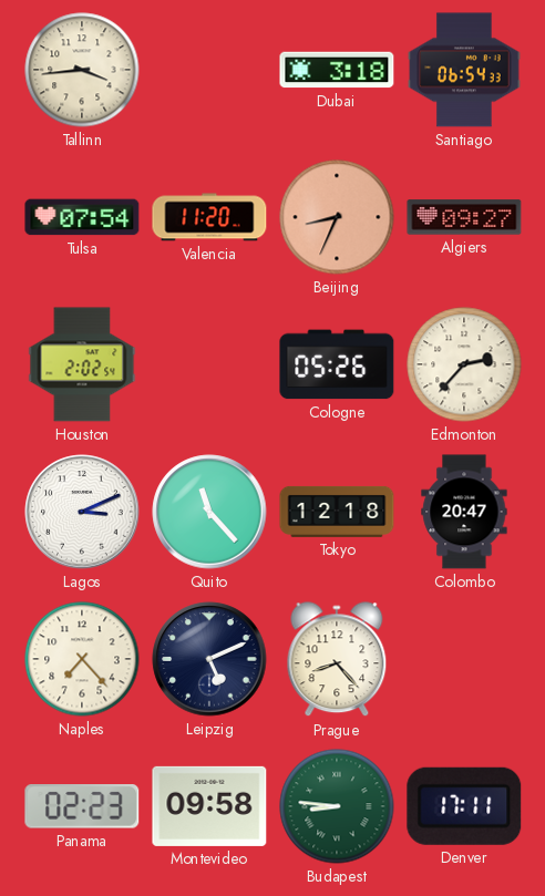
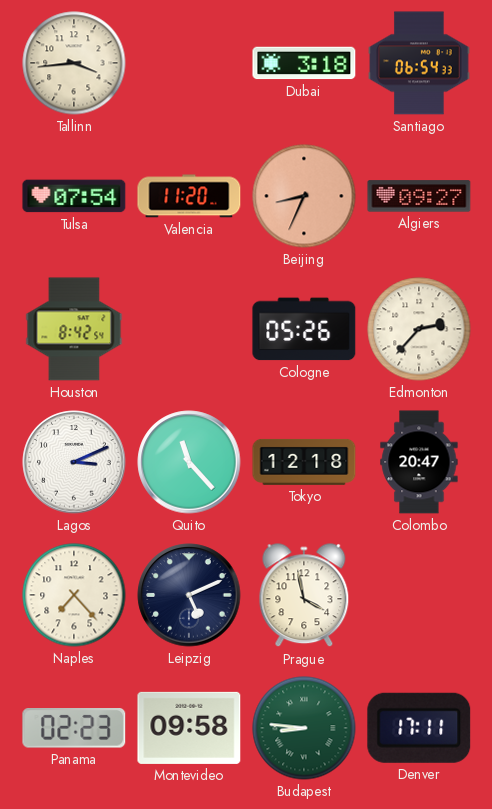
Houston: 2:02 -> 8:42
Prague: 8:23 -> 3:58
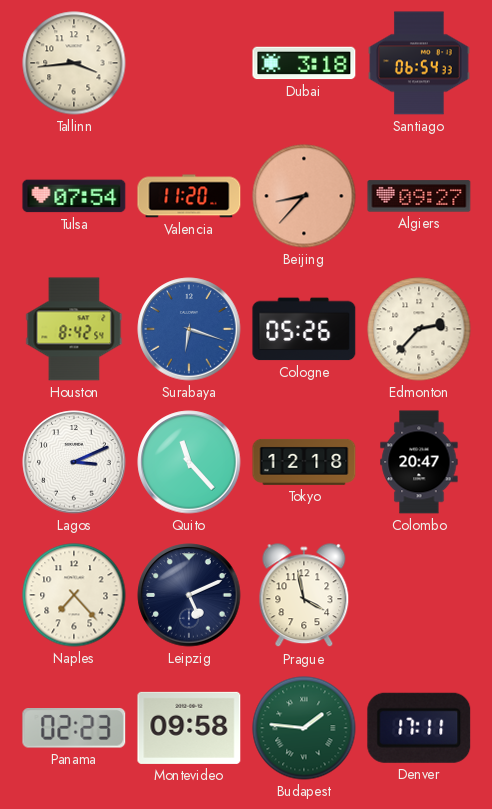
Beijing: 8:34 -> 8:37
Surabaya: none -> 6:18
Budapest: 8:46 -> 1:46
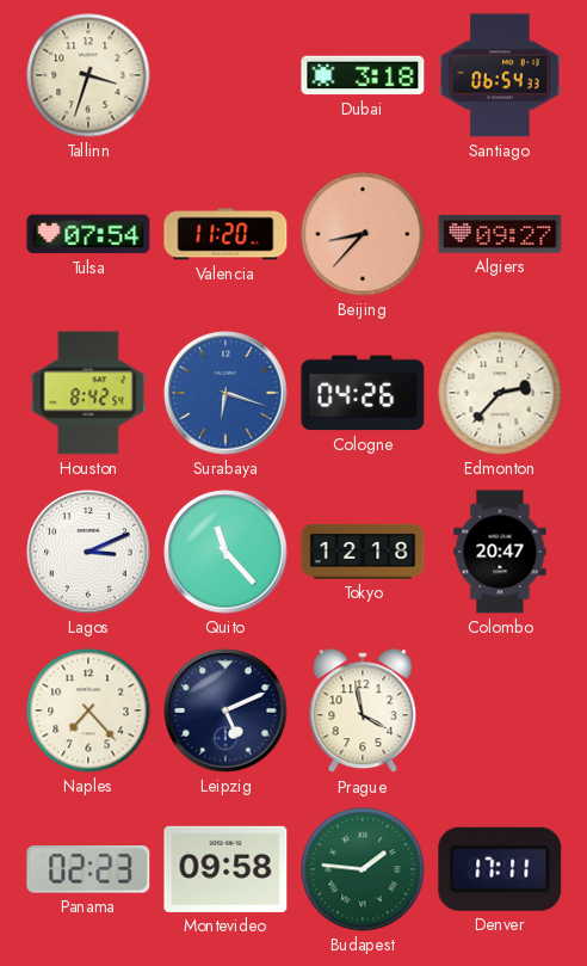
Tallinn: 3:44 -> 3:33
Cologne: 05:26 -> 04:26
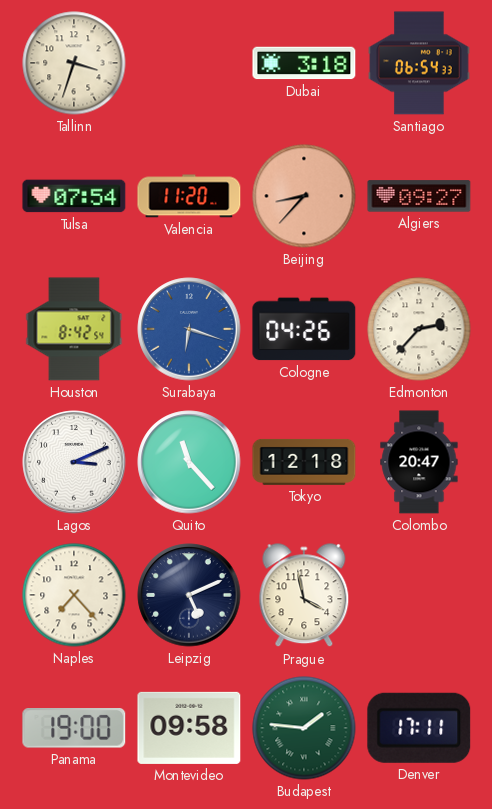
Panama: 02:23 -> 19:00
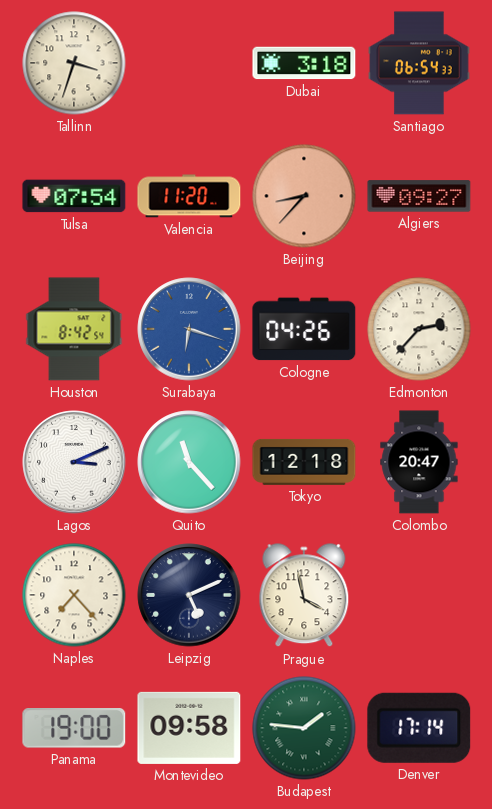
Denver: 17:11 -> 17:14
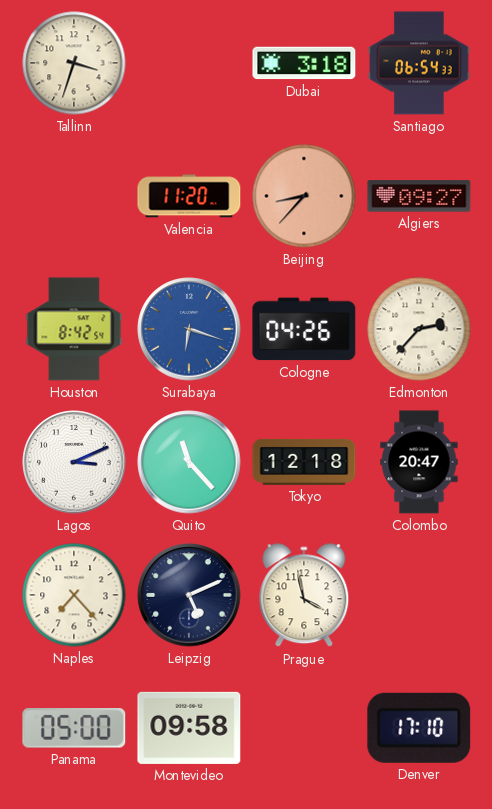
Tulsa: 07:54 -> none
Panama: 19:00 -> 05:00
Budapest: 1:46 -> none
Denver: 17:14 -> 17:10
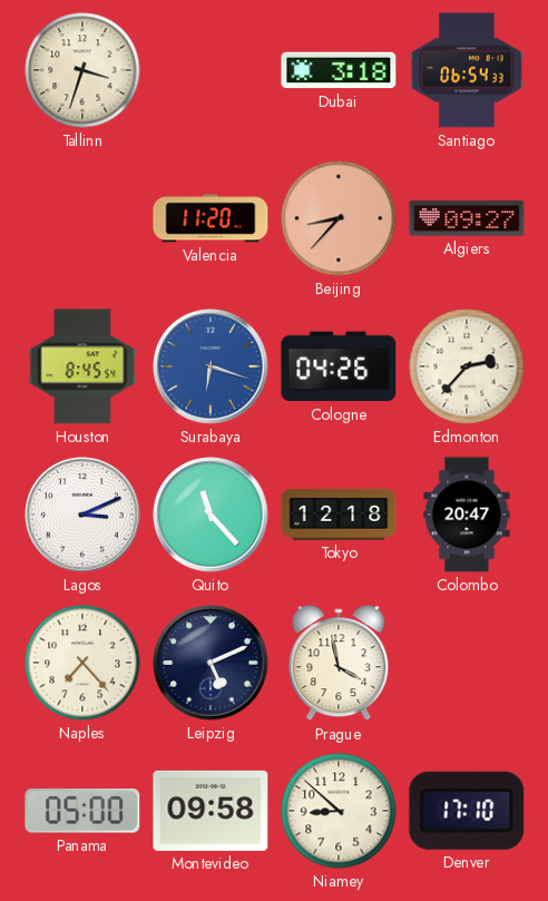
Houston: 8:42 -> 8:45
Niamey: none -> 8:52
